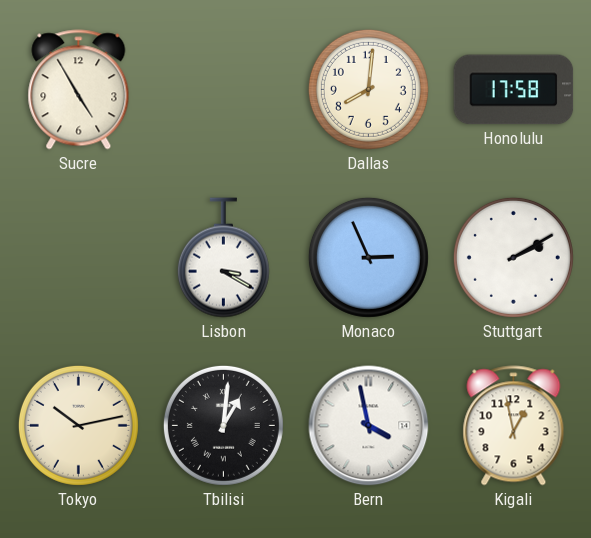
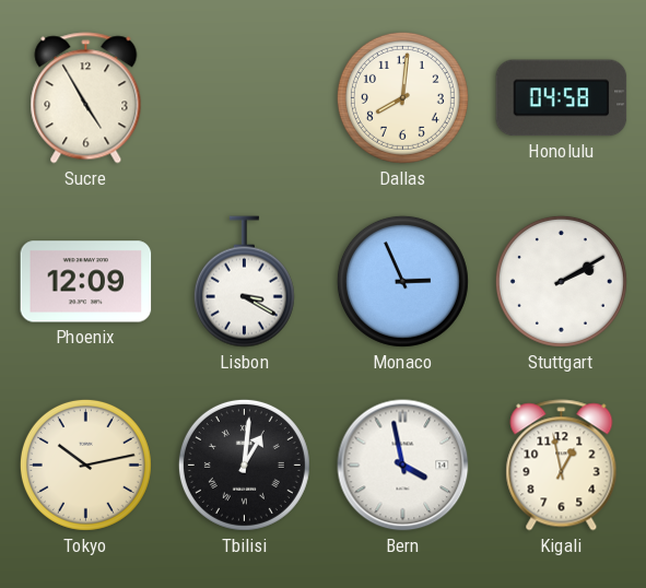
Honolulu: 17:58 -> 04:58
Phoenix: none -> 12:09
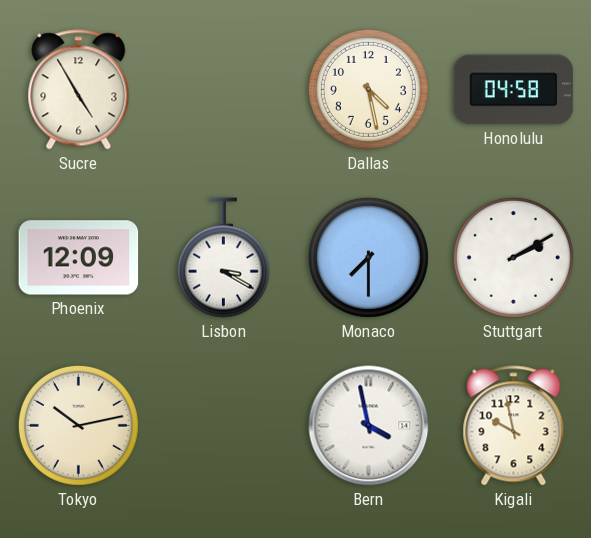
Dallas: 8:01 -> 4:28
Monaco: 2:56 -> 7:30
Tbilisi: 1:01 -> none
Kigali: 12:58 -> 9:58
